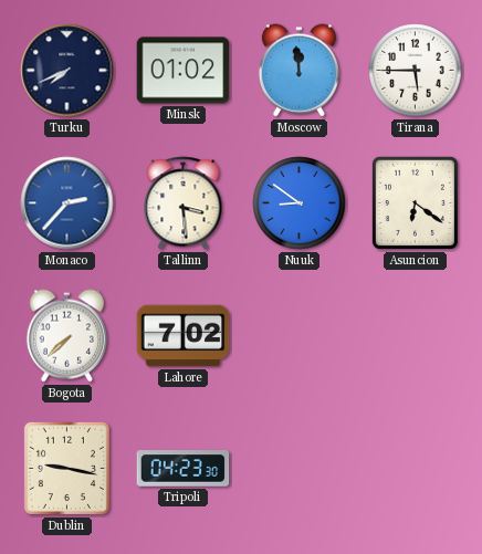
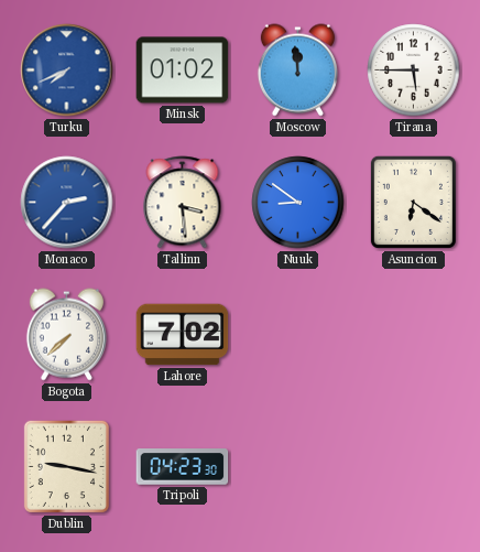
Turku dial: navy -> blue
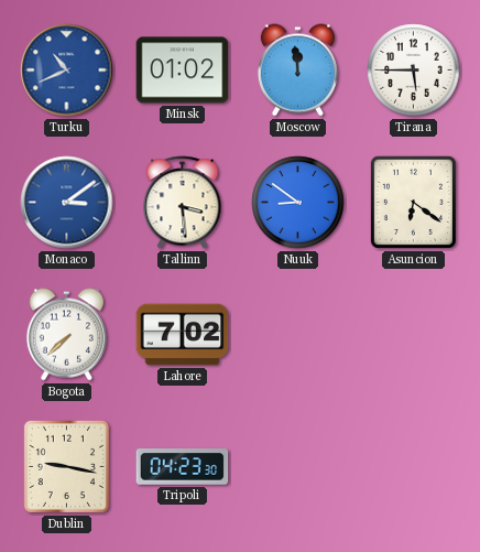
Turku: 7:41 -> 10:41
Monaco: 2:37 -> 3:09
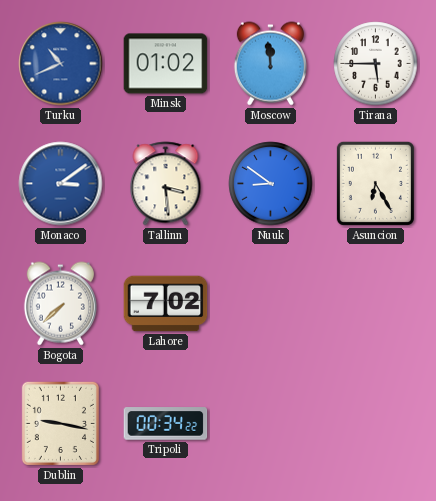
Asuncion: 6:21 -> 6:25
Tripoli: 04:23 -> 00:34
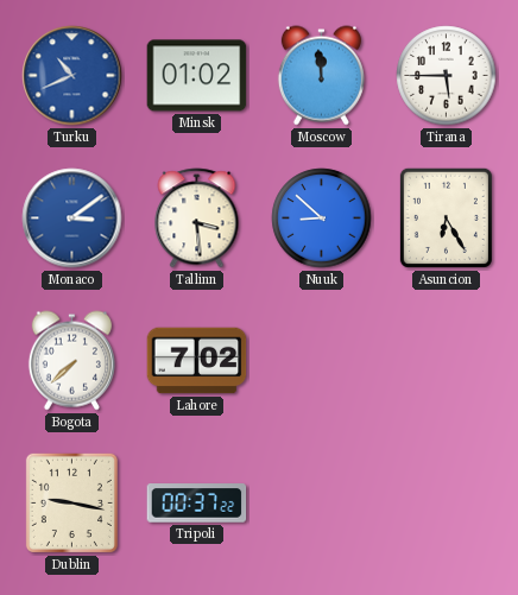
Nuuk: 8:51 -> 8:52
Tripoli: 00:34 -> 00:37
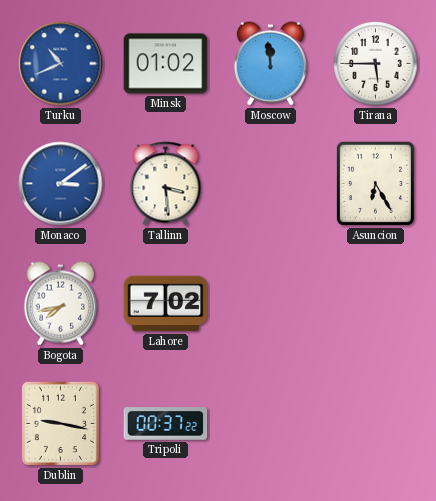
Nuuk: 8:52 -> none
Bogota: 7:38 -> 7:43
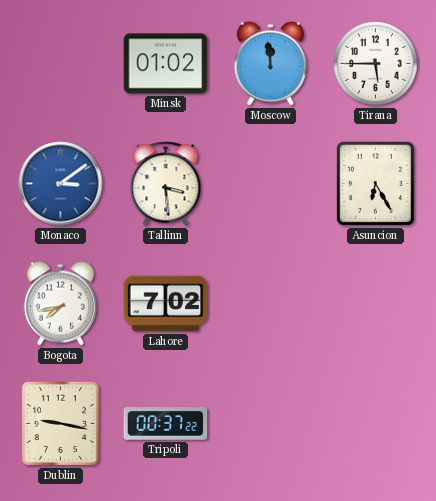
Turku: 10:41 -> none
